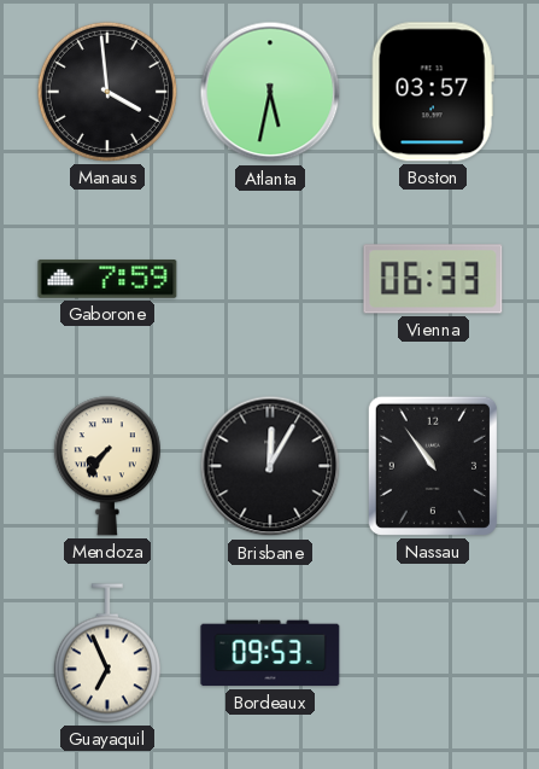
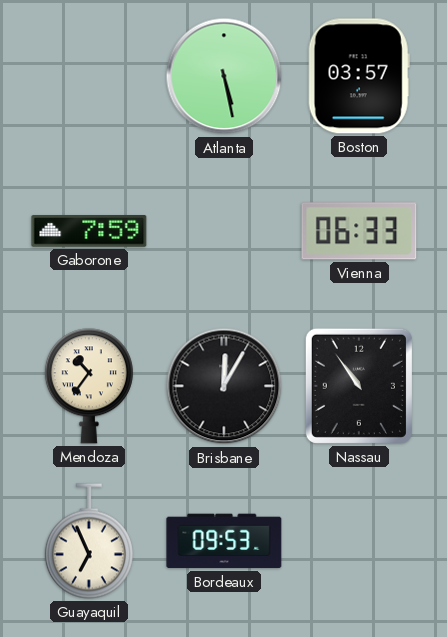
Manaus: 3:59 -> none
Atlanta: 5:32 -> 5:28
Mendoza: 7:36 -> 10:36
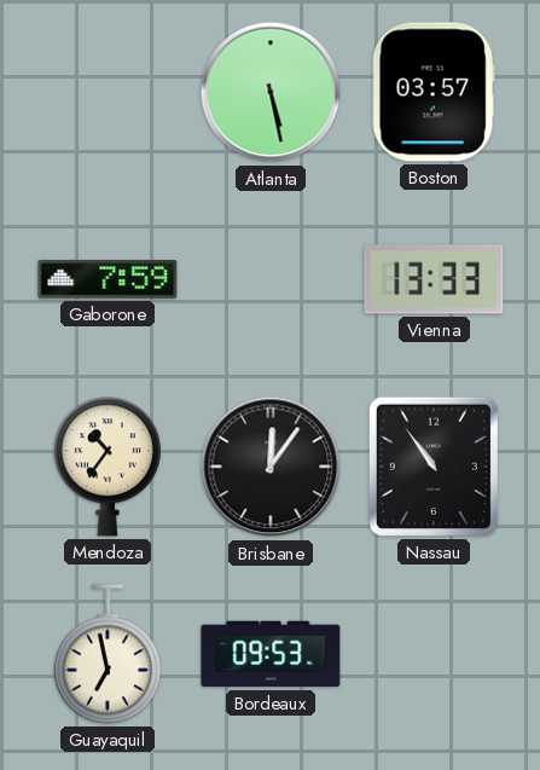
Vienna: 06:33 -> 13:33
Brisbane: 12:05 -> 12:06
Guayaquil: 6:56 -> 6:58
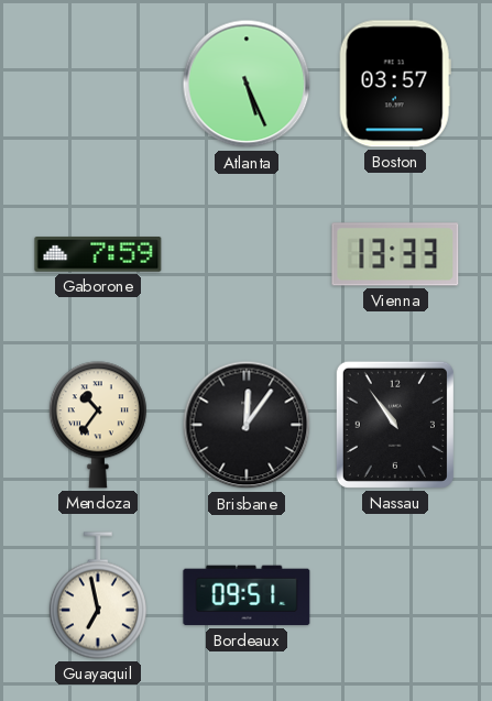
Atlanta: 5:28 -> 5:26
Bordeaux: 09:53 -> 09:51
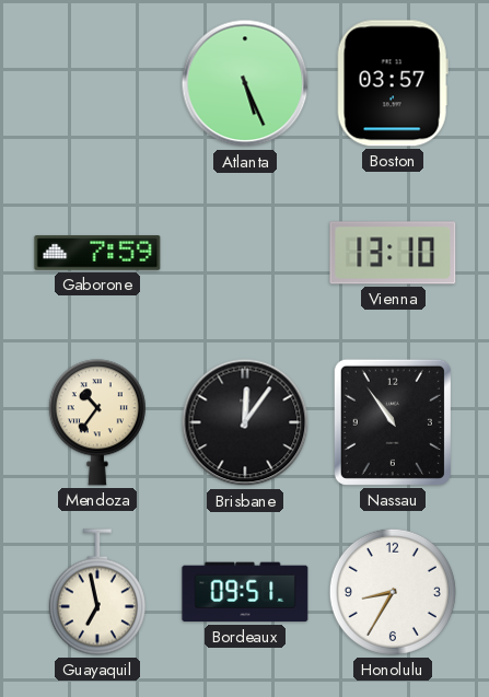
Vienna: 13:33 -> 13:10
Honolulu: none -> 8:35
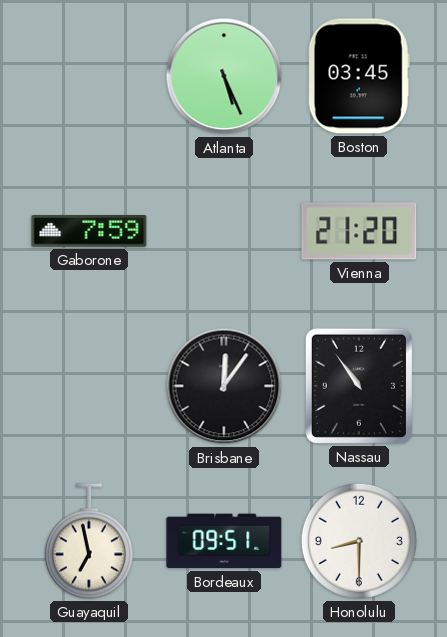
Boston: 03:57 -> 03:45
Vienna: 13:10 -> 21:20
Mendoza: 10:36 -> none
Honolulu: 8:35 -> 8:30
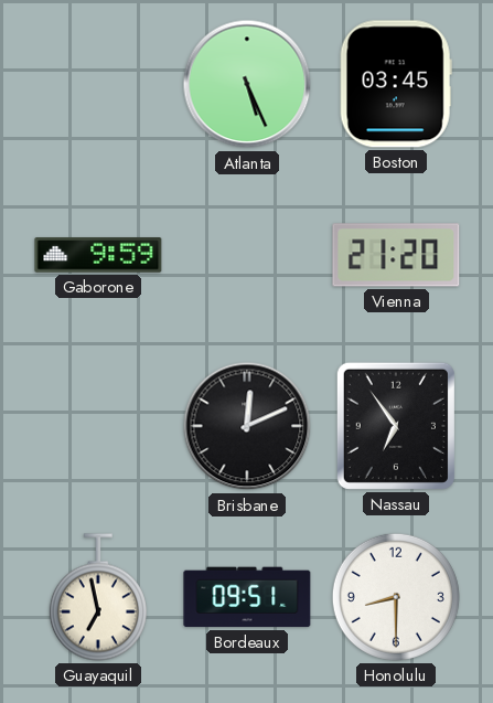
Gaborone: 7:59 -> 9:59
Brisbane: 12:06 -> 12:11
Nassau: 10:54 -> 6:54
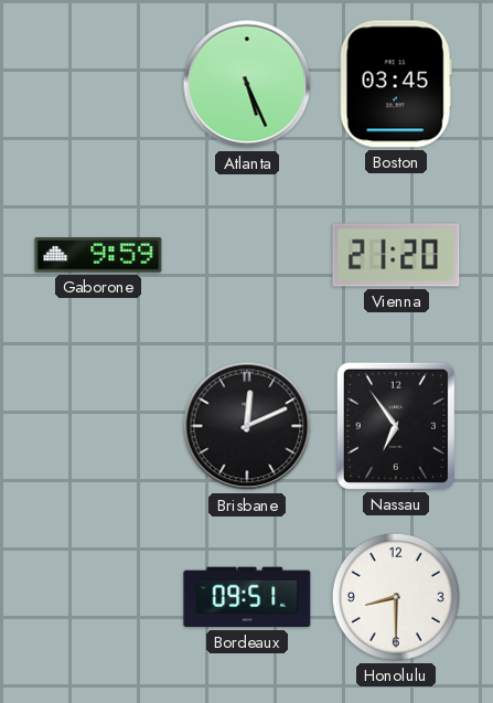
Guayaquil: 6:58 -> none
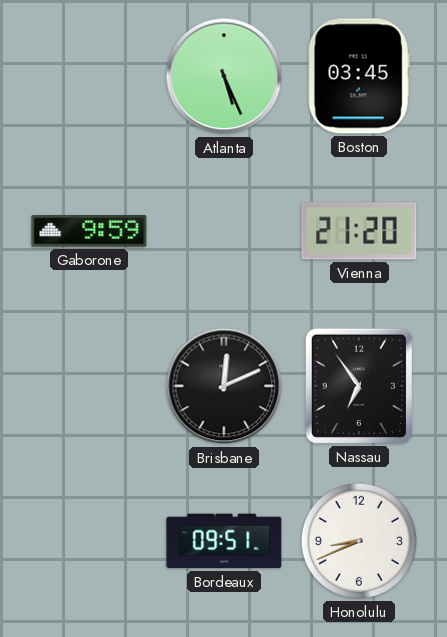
Honolulu: 8:30 -> 8:41
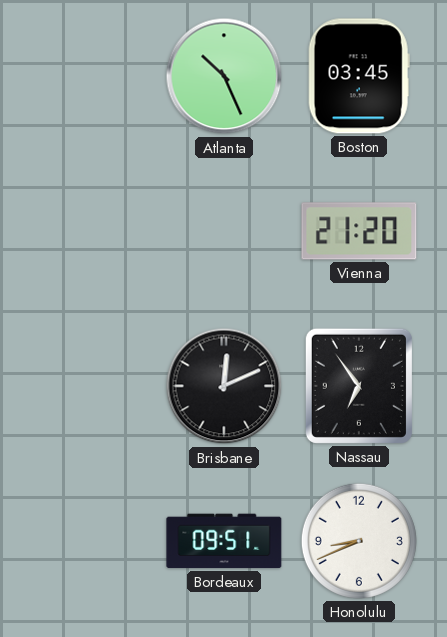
Atlanta: 5:26 -> 10:26
Gaborone: 9:59 -> none
